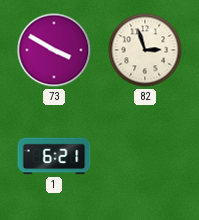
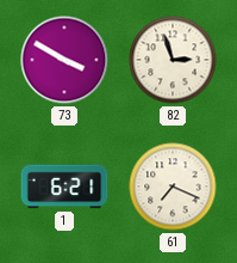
61: none -> 7:19
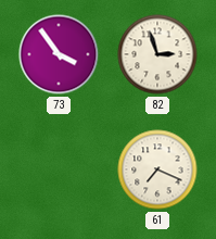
73: 3:50 -> 3:54
1: 6:21 -> none
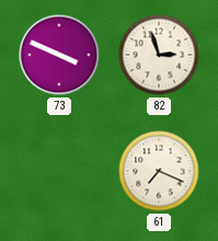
73: 3:54 -> 3:49
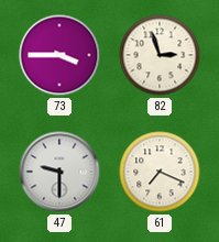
73: 3:49 -> 3:45
47: none -> 9:30
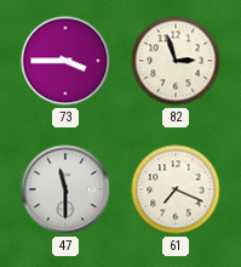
47: 9:30 -> 11:30
